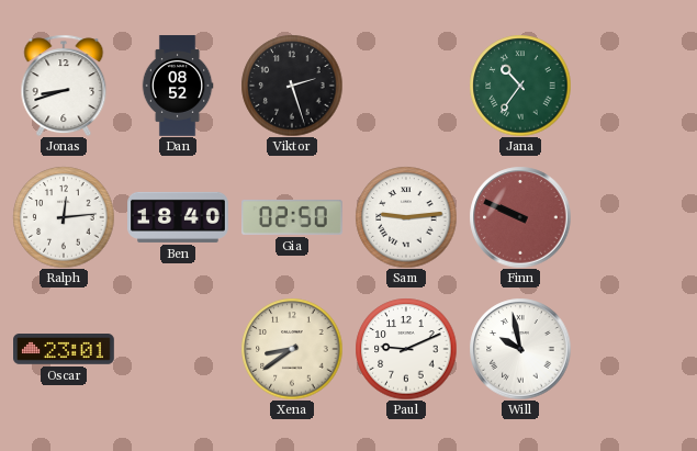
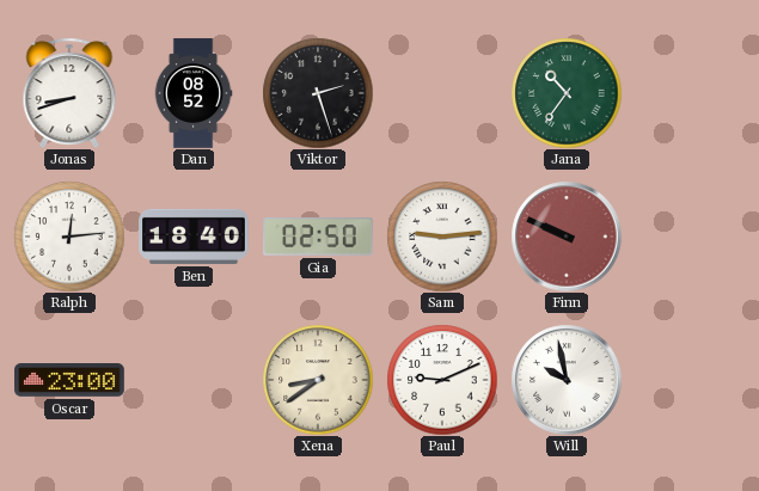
Oscar: 23:01 -> 23:00
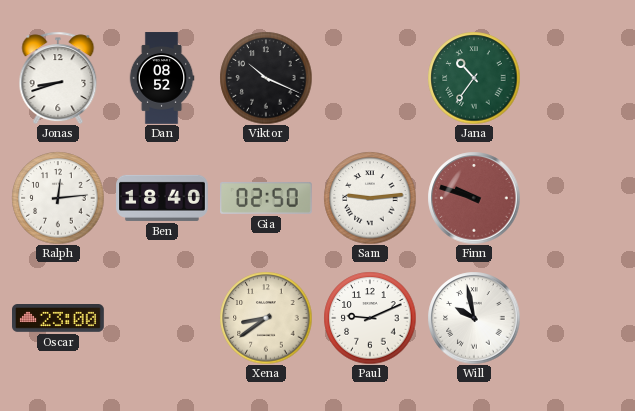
Viktor: 2:27 -> 10:19
Finn: 9:49 -> 9:48
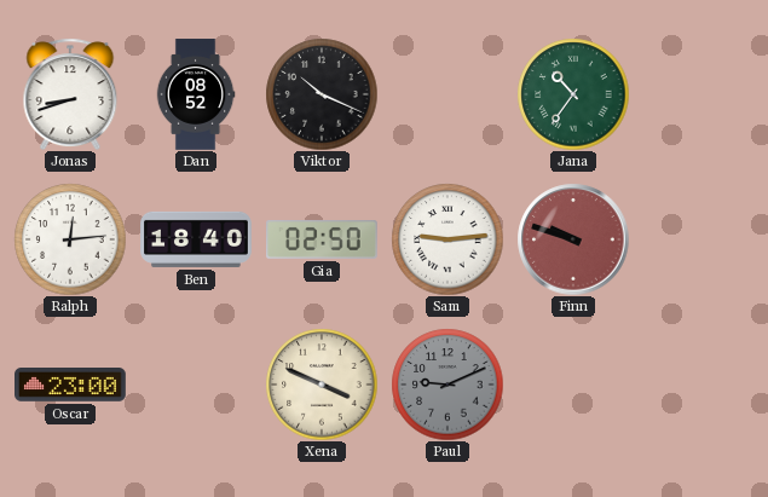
Xena: 8:39 -> 3:49
Paul dial: white -> grey
Will: 9:58 -> none
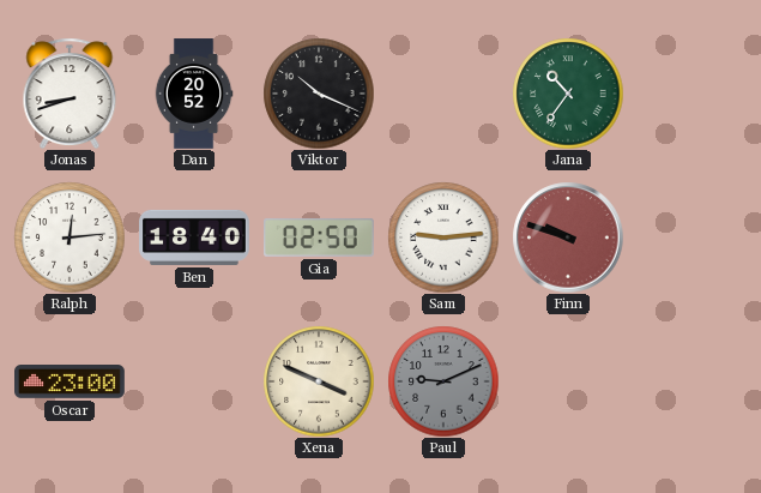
Dan: 08:52 -> 20:52
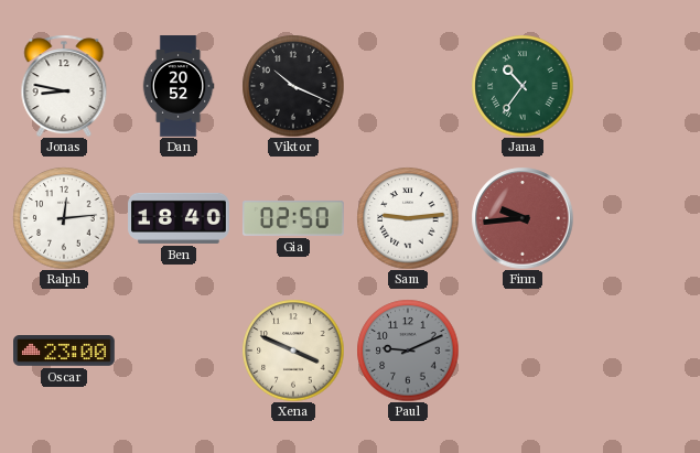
Jonas: 8:42 -> 8:47
Finn: 9:48 -> 9:44
